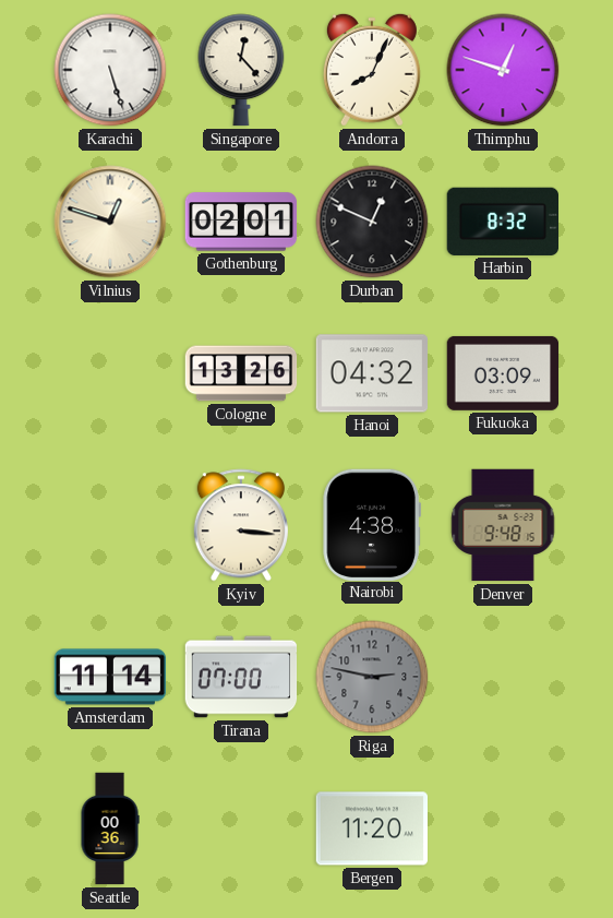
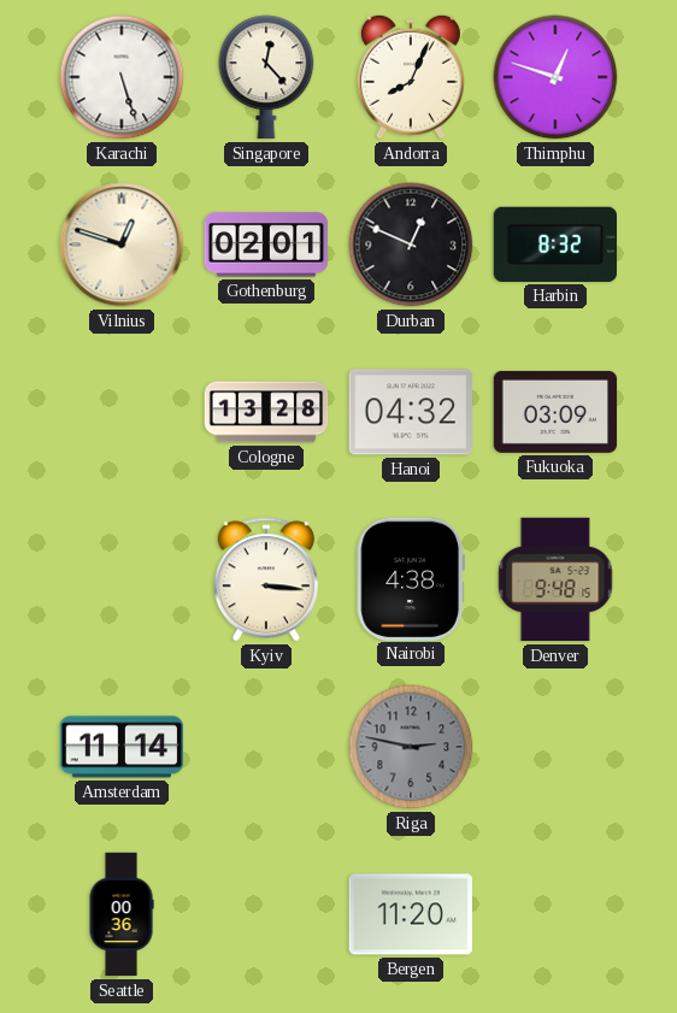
Cologne: 13:26 -> 13:28
Tirana: 07:00 -> none
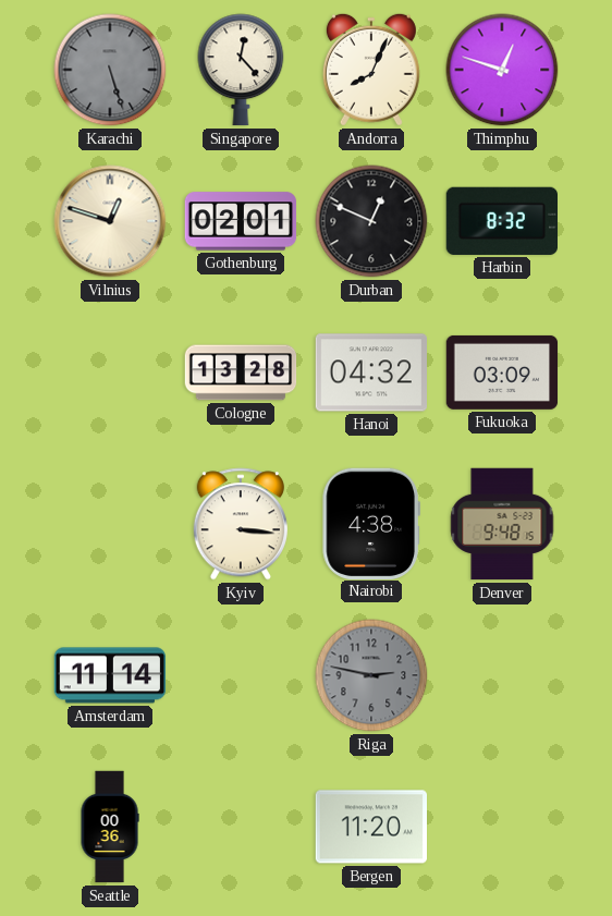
Karachi dial: white -> grey
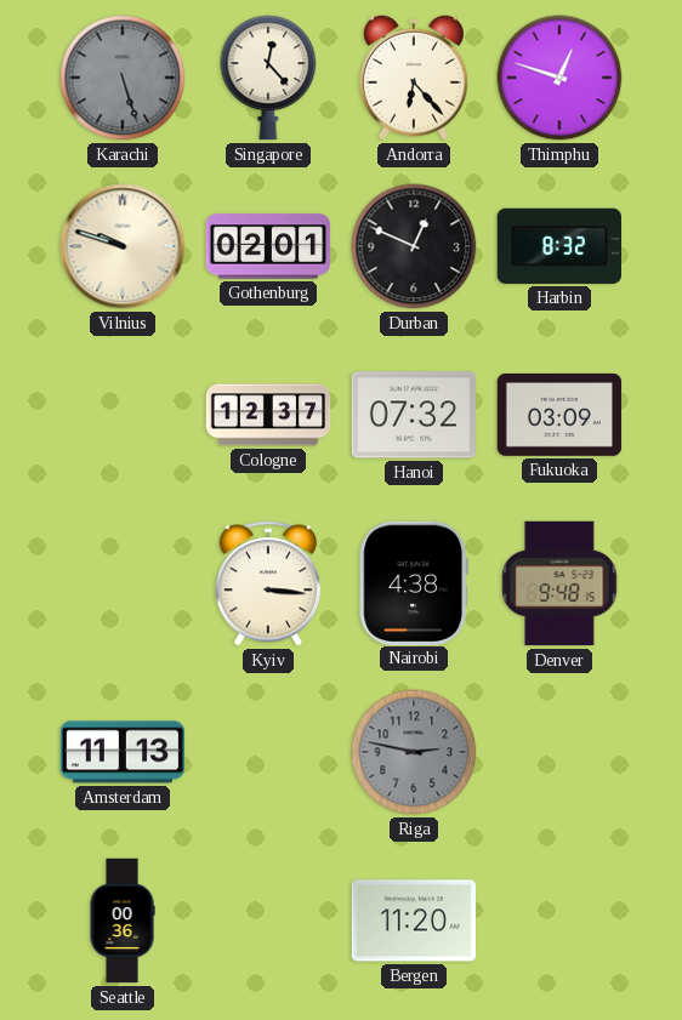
Andorra: 8:04 -> 6:23
Vilnius: 12:48 -> 9:48
Cologne: 13:28 -> 12:37
Hanoi: 04:32 -> 07:32
Amsterdam: 11:14 -> 11:13
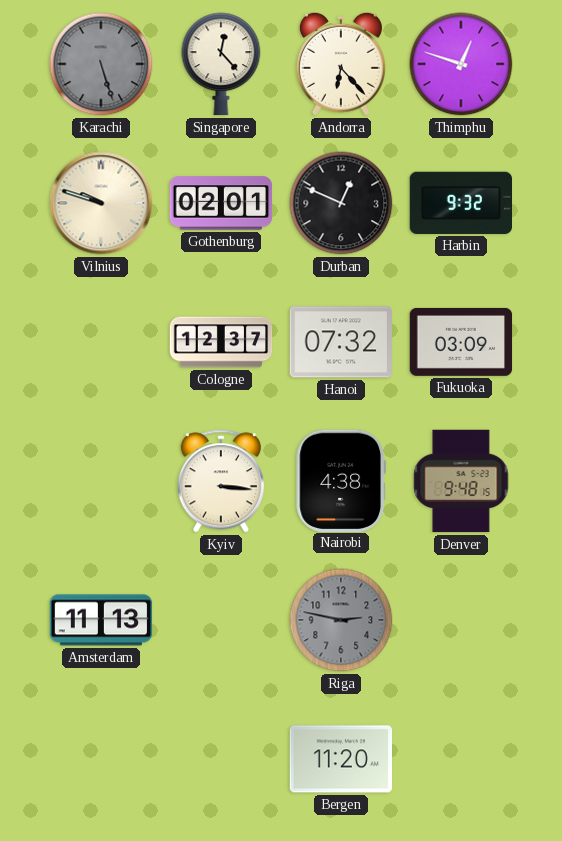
Harbin: 8:32 -> 9:32
Seattle: 00:36 -> none
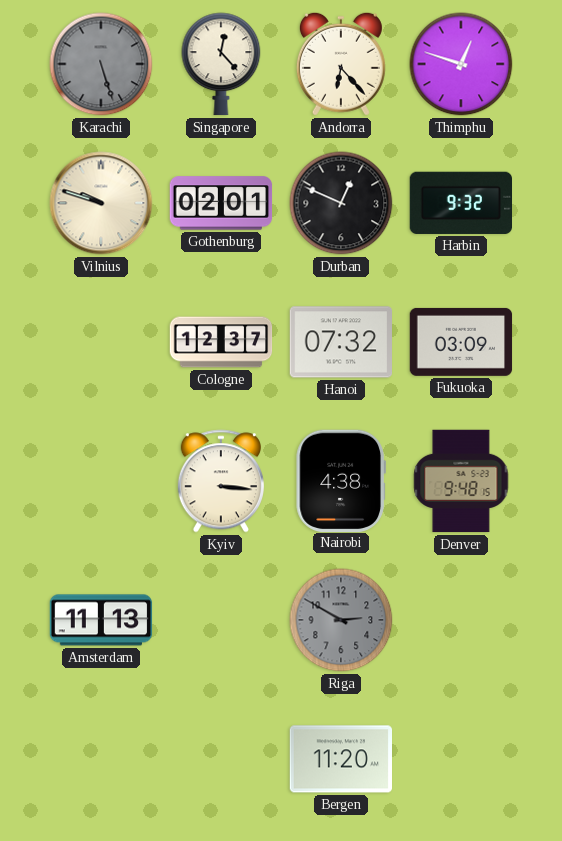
Riga: 2:47 -> 2:50
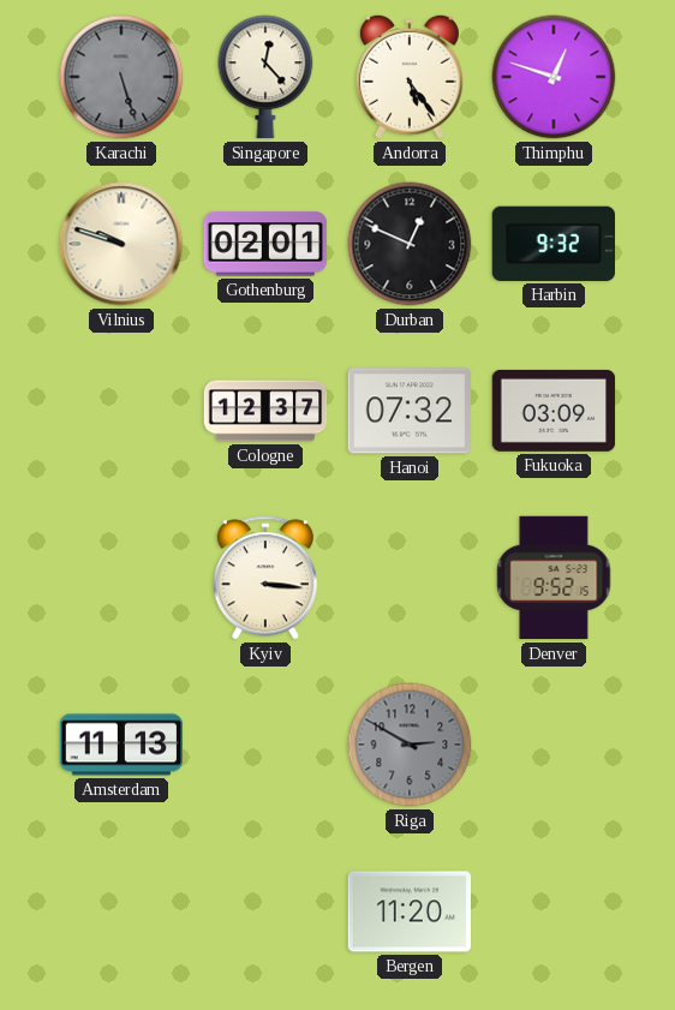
Andorra: 6:23 -> 5:24
Nairobi: 4:38 -> none
Denver: 9:48 -> 9:52
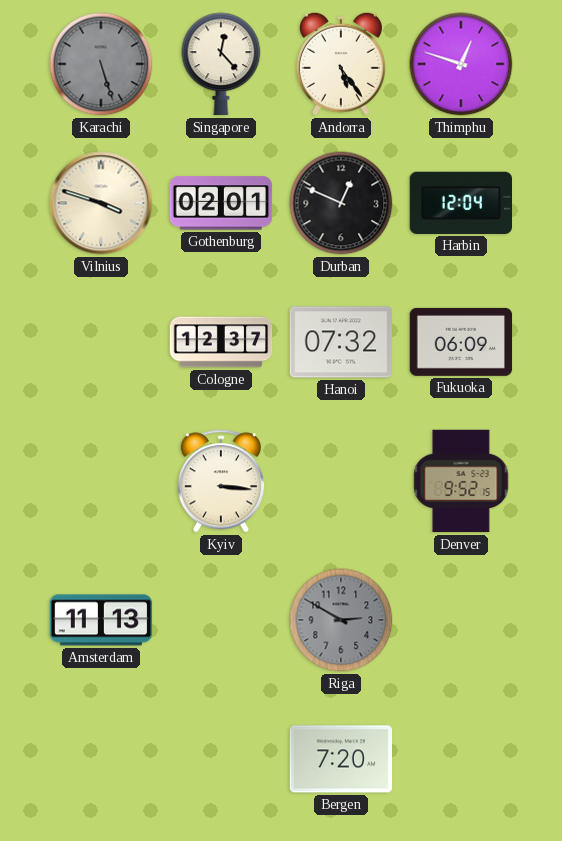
Vilnius: 9:48 -> 3:48
Harbin: 9:32 -> 12:04
Fukuoka: 03:09 -> 06:09
Bergen: 11:20 -> 7:20
